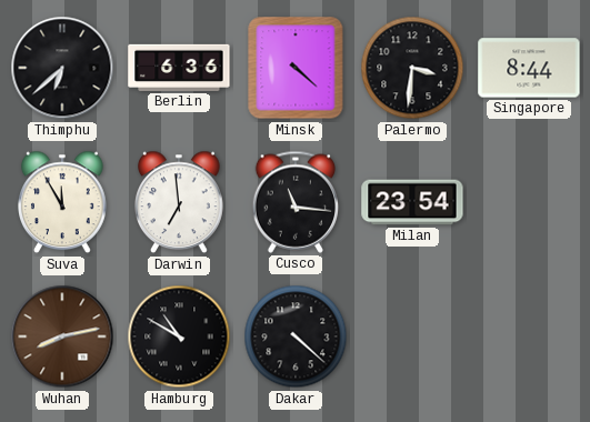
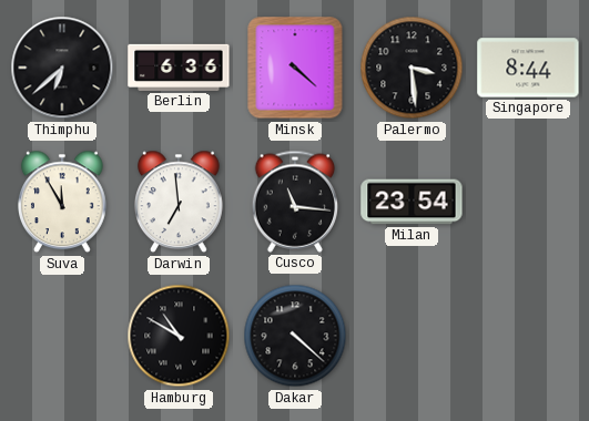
Palermo: 3:31 -> 3:29
Wuhan: 8:13 -> none
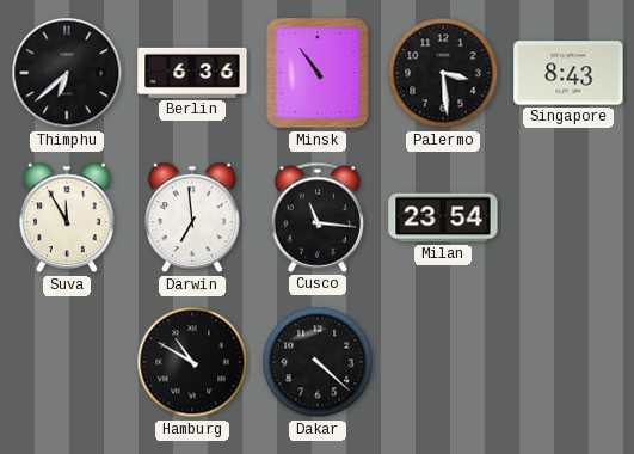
Minsk: 4:22 -> 10:54
Singapore: 8:44 -> 8:43
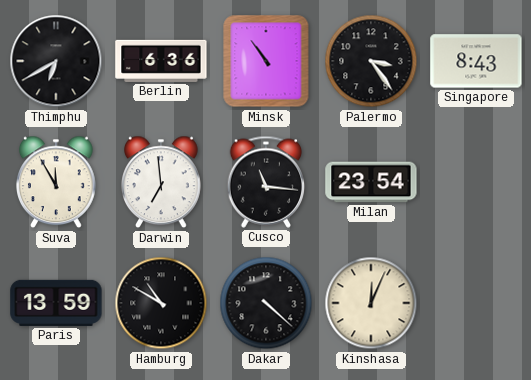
Thimphu: 6:38 -> 6:40
Palermo: 3:29 -> 3:24
Paris: none -> 13:59
Kinshasa: none -> 12:04
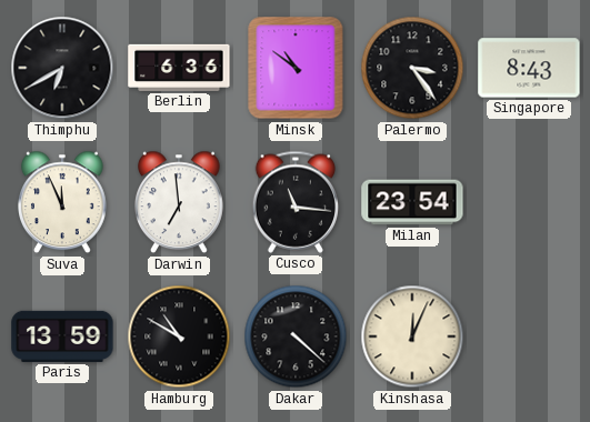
Minsk: 10:54 -> 10:51
Suva: 11:55 -> 11:56
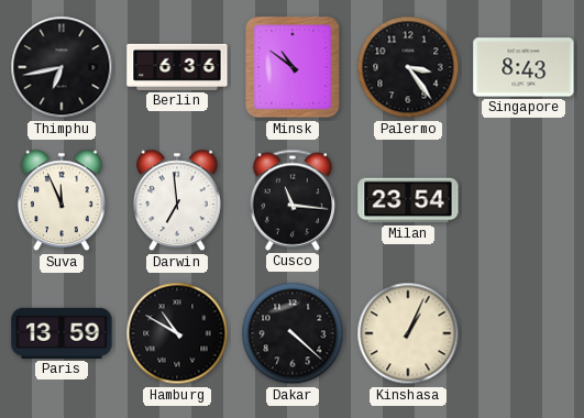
Thimphu: 6:40 -> 6:43
Kinshasa: 12:04 -> 1:04
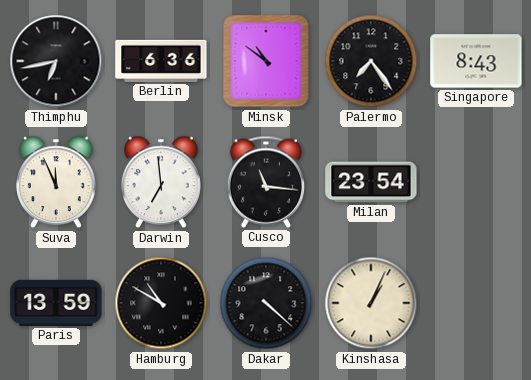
Palermo: 3:24 -> 7:24
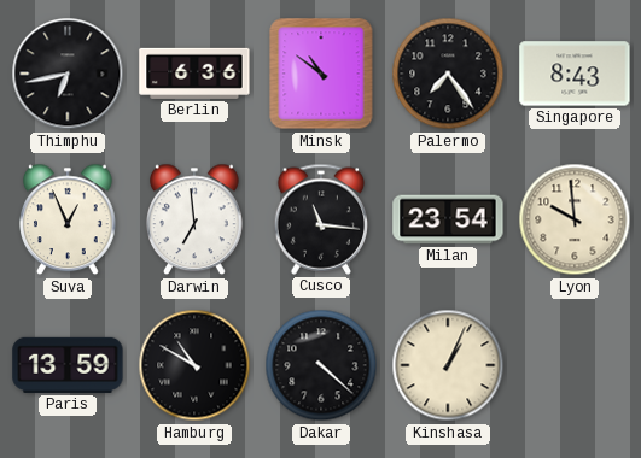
Suva: 11:56 -> 12:56
Lyon: none -> 9:59
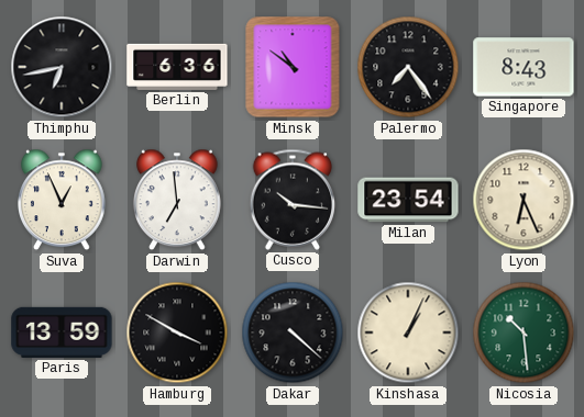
Cusco: 11:16 -> 10:16
Lyon: 9:59 -> 6:26
Hamburg: 10:50 -> 3:50
Nicosia: none -> 10:29
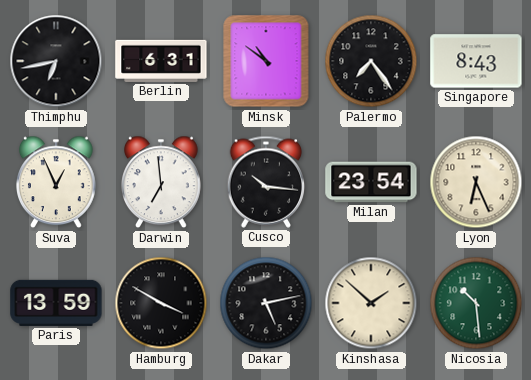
Berlin: 6:36 -> 6:31
Dakar: 4:22 -> 5:13
Kinshasa: 1:04 -> 1:52
